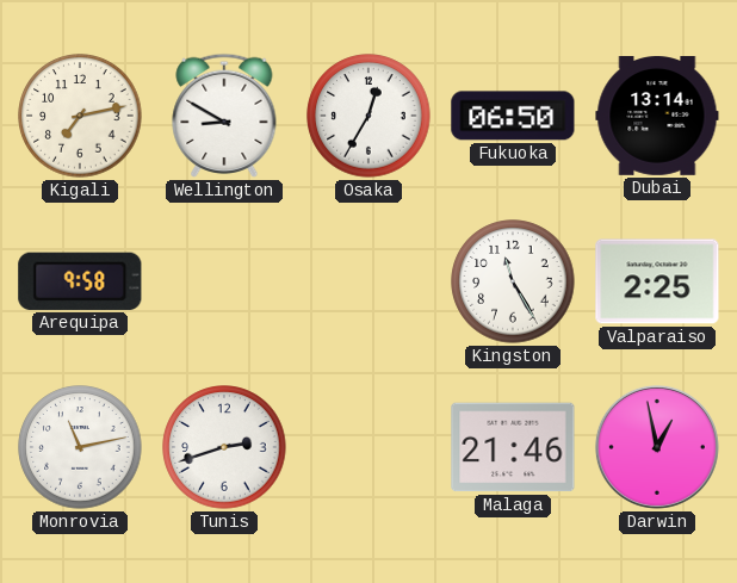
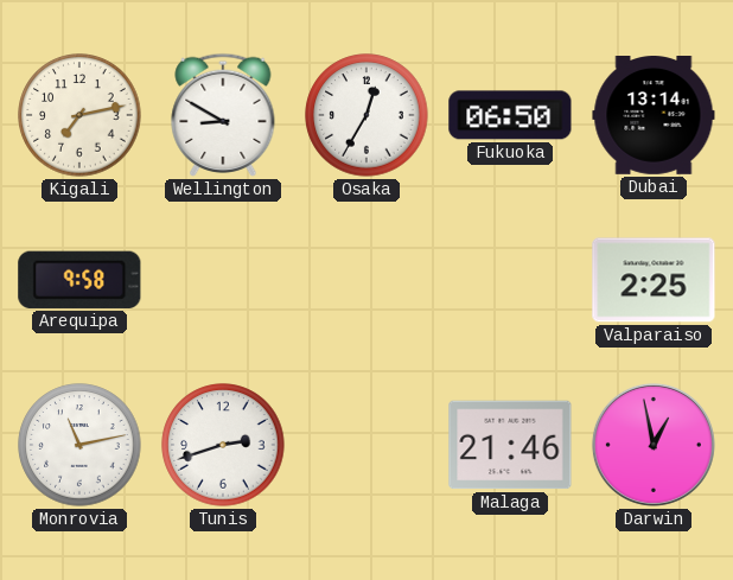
Kingston: 11:25 -> none
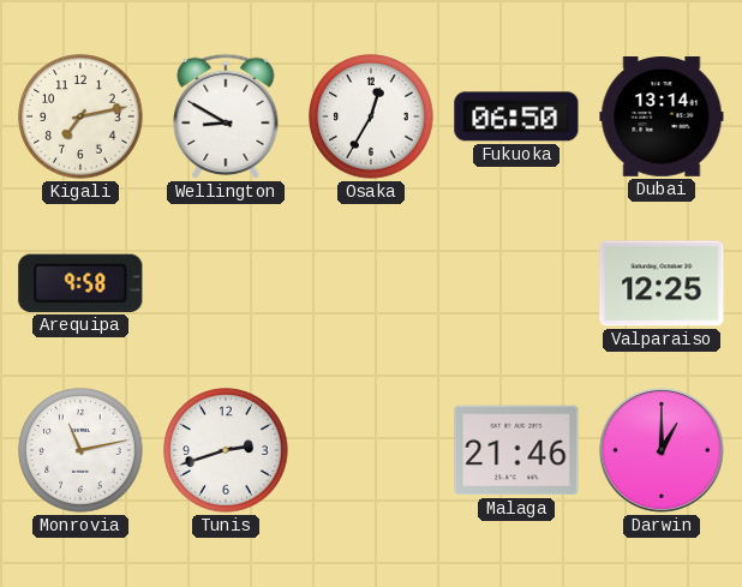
Valparaiso: 2:25 -> 12:25
Darwin: 12:58 -> 1:00
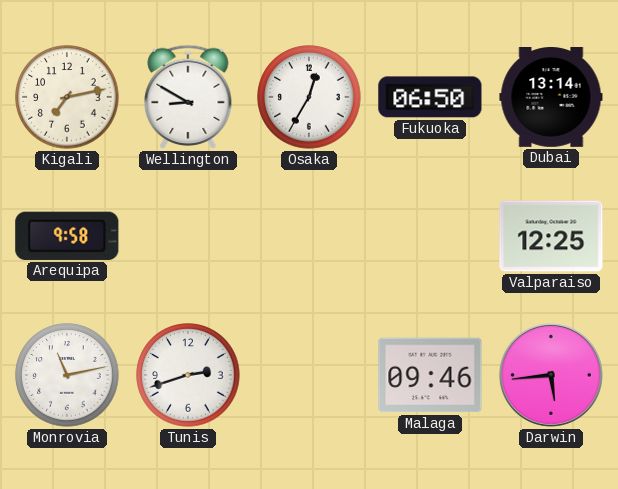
Malaga: 21:46 -> 09:46
Darwin: 1:00 -> 5:44
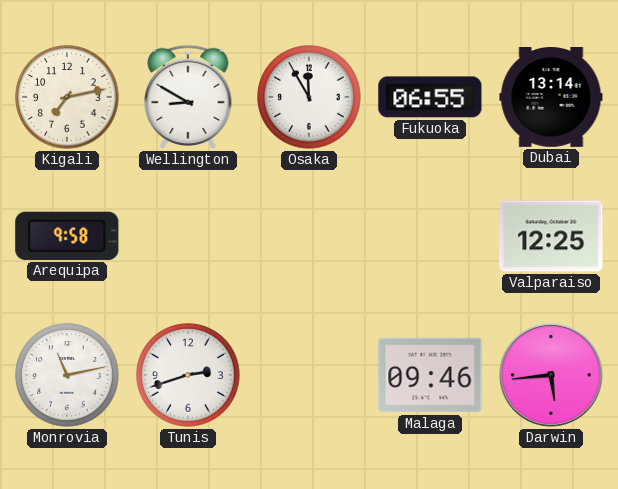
Osaka: 12:35 -> 11:55
Fukuoka: 06:50 -> 06:55
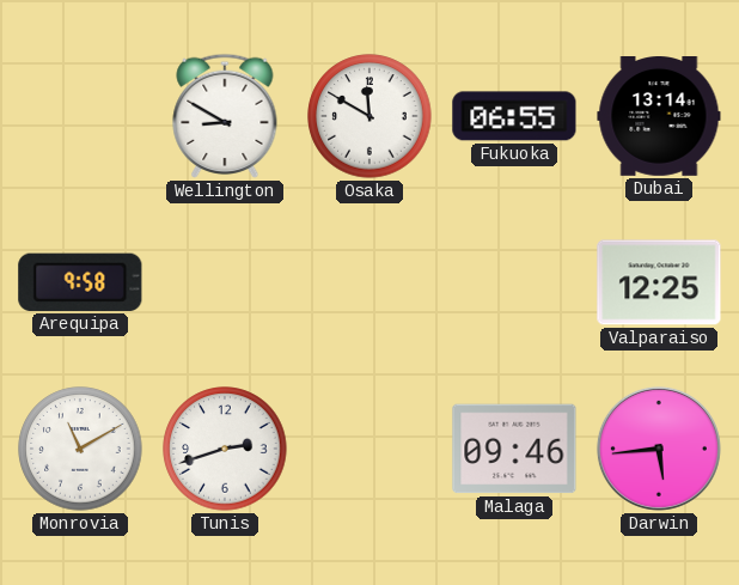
Kigali: 7:13 -> none
Osaka: 11:55 -> 11:50
Monrovia: 11:13 -> 11:10
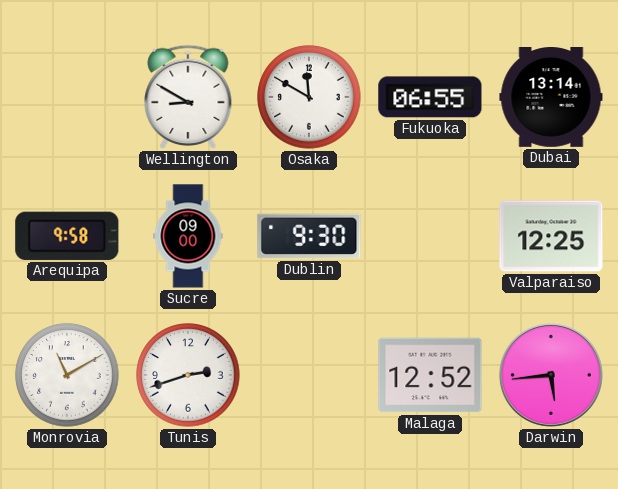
Sucre: none -> 09:00
Dublin: none -> 9:30
Malaga: 09:46 -> 12:52
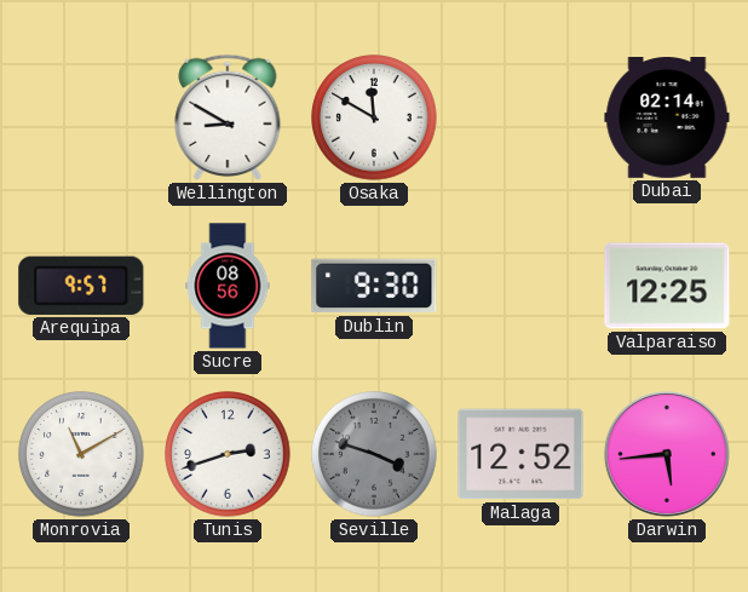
Fukuoka: 06:55 -> none
Dubai: 13:14 -> 02:14
Arequipa: 9:58 -> 9:57
Sucre: 09:00 -> 08:56
Seville: none -> 3:48
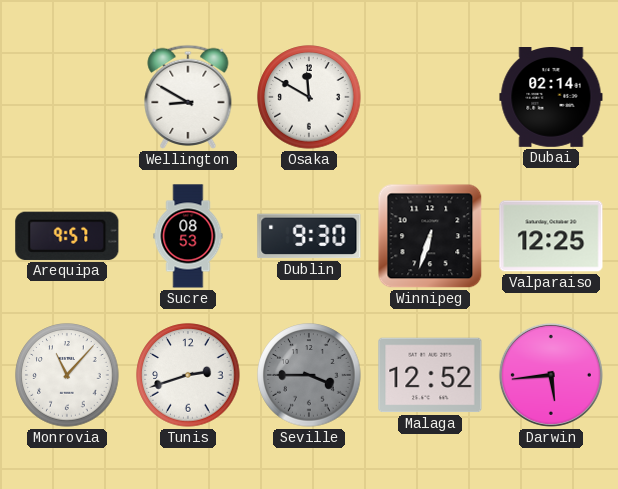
Sucre: 08:56 -> 08:53
Winnipeg: none -> 6:33
Monrovia: 11:10 -> 11:07
Seville: 3:48 -> 3:45
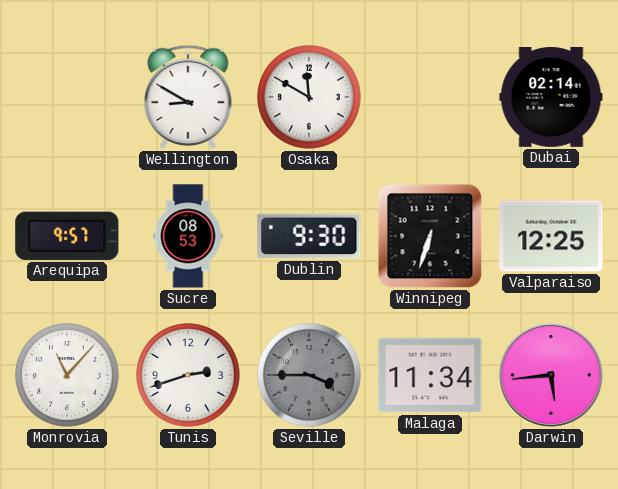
Malaga: 12:52 -> 11:34
